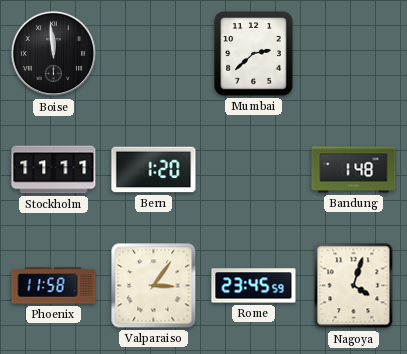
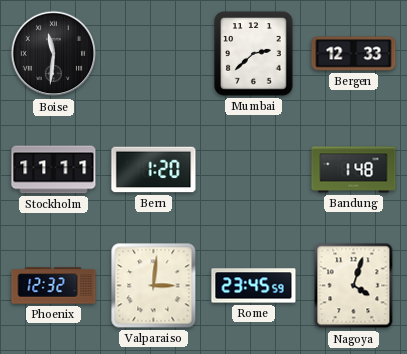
Boise: 11:59 -> 11:31
Bergen: none -> 12:33
Phoenix: 11:58 -> 12:32
Valparaiso: 3:06 -> 3:01
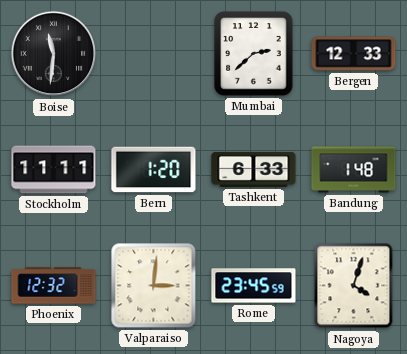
Tashkent: none -> 6:33
